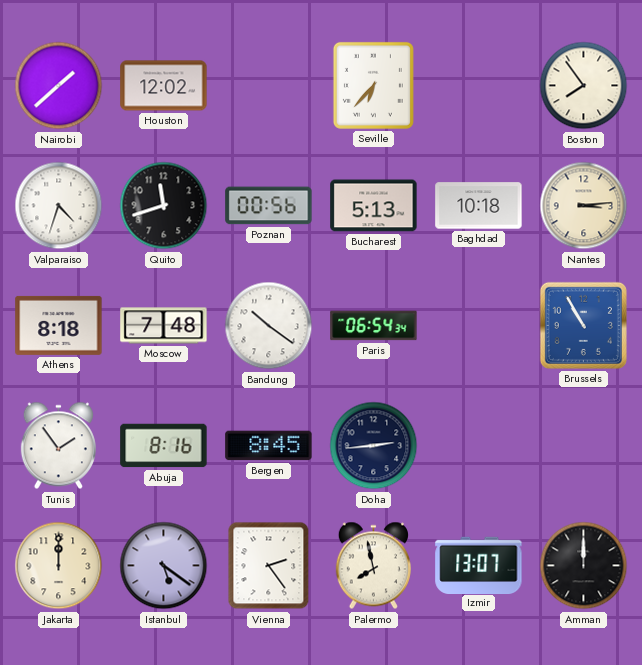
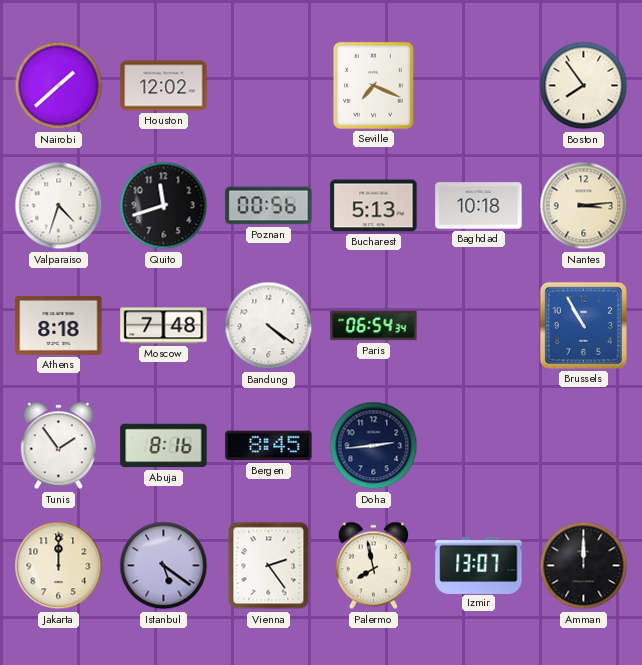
Seville: 6:37 -> 7:19
Bandung: 10:21 -> 4:21
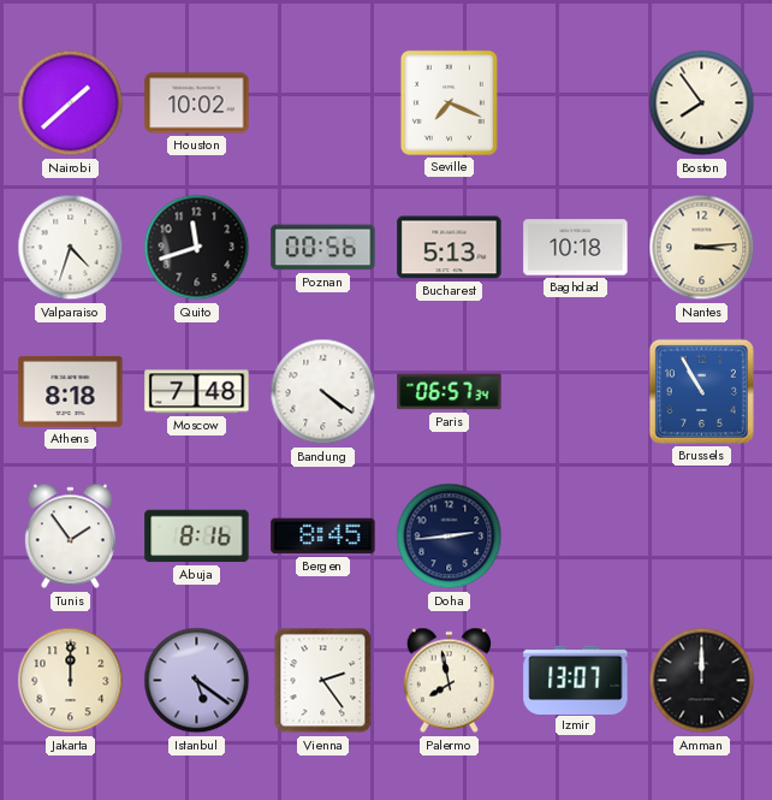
Houston: 12:02 -> 10:02
Paris: 06:54 -> 06:57
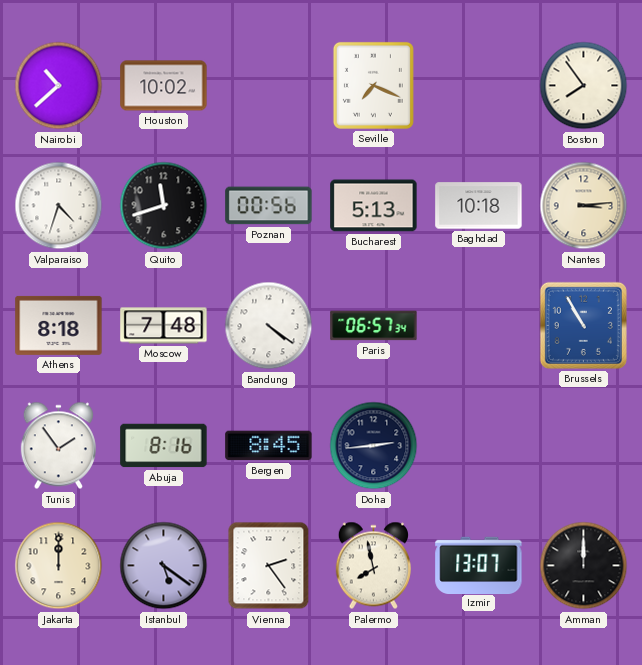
Nairobi: 1:38 -> 10:38
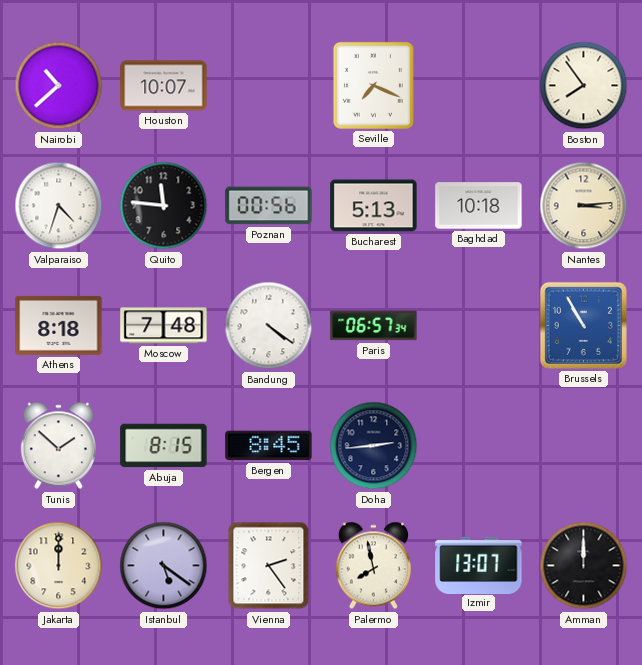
Houston: 10:02 -> 10:07
Quito: 11:42 -> 11:46
Tunis: 1:54 -> 1:52
Abuja: 8:16 -> 8:15
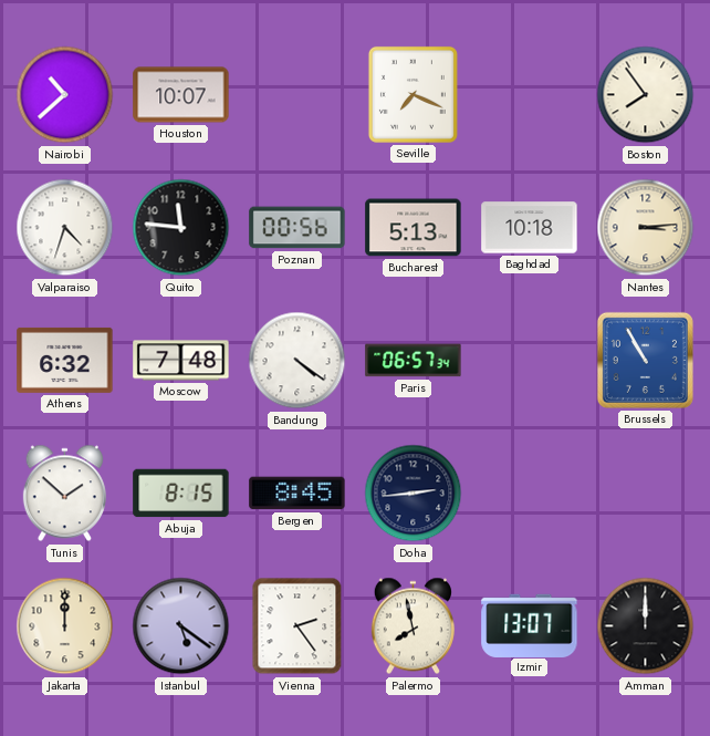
Athens: 8:18 -> 6:32
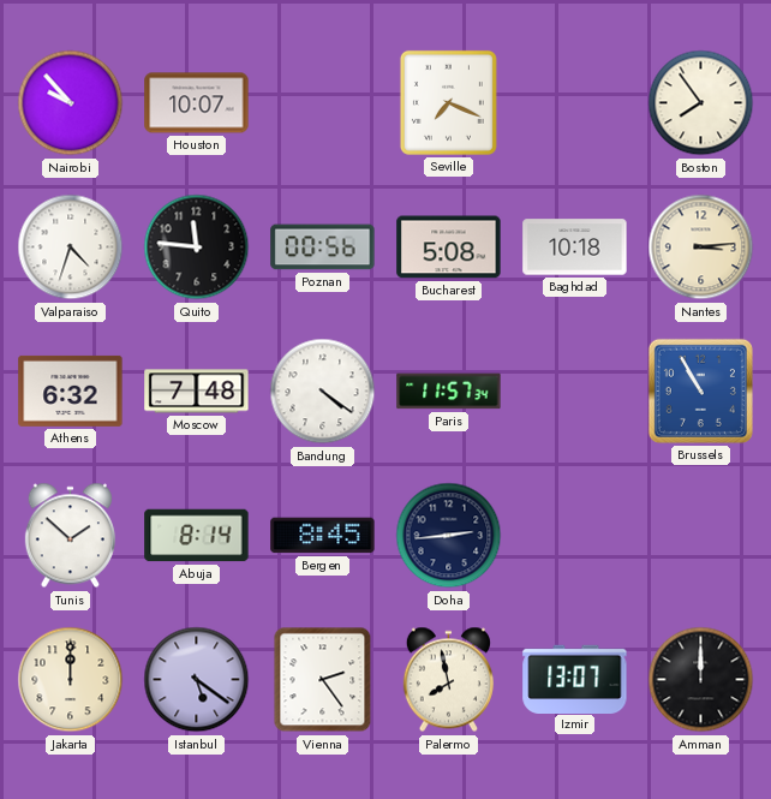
Nairobi: 10:38 -> 9:53
Bucharest: 5:13 -> 5:08
Paris: 06:57 -> 11:57
Abuja: 8:15 -> 8:14
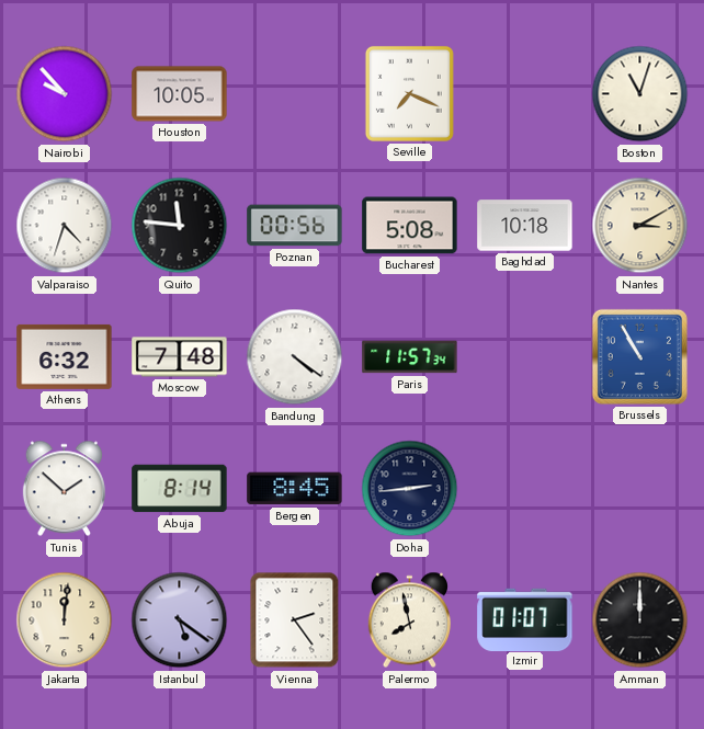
Houston: 10:07 -> 10:05
Boston: 7:54 -> 11:03
Nantes: 3:14 -> 3:10
Jakarta: 12:00 -> 12:01
Izmir: 13:07 -> 01:07
